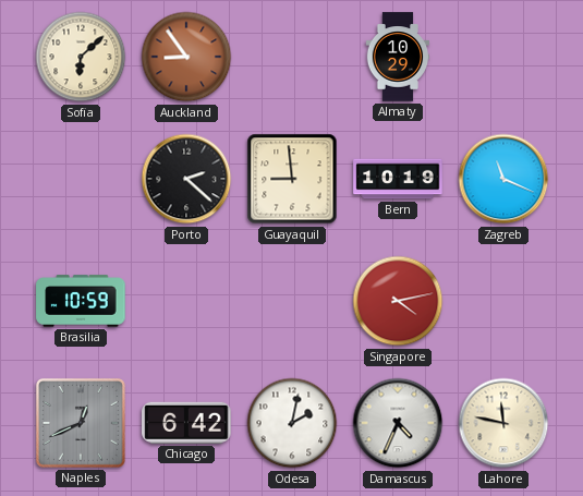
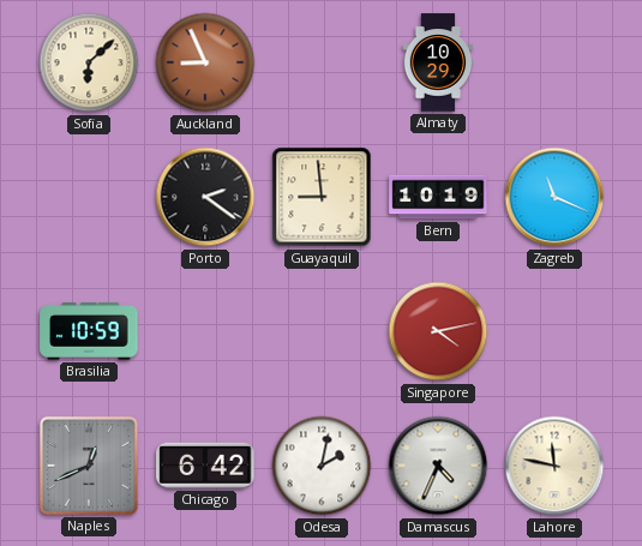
Auckland: 8:54 -> 8:56
Porto: 2:22 -> 2:21
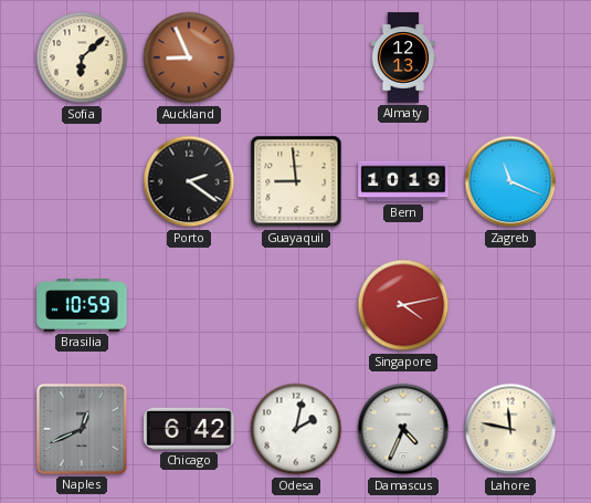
Almaty: 10:29 -> 12:13
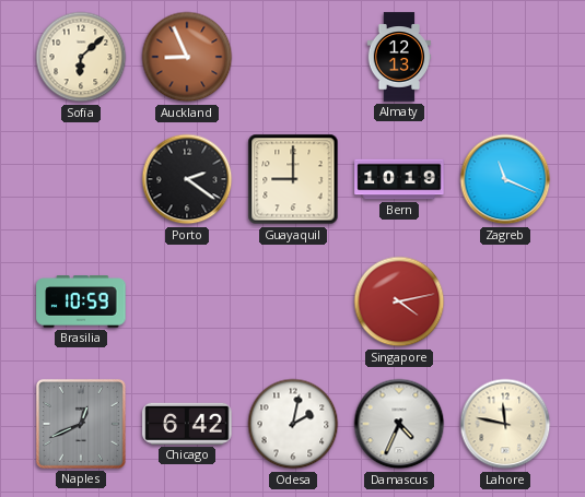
Guayaquil: 8:59 -> 9:00
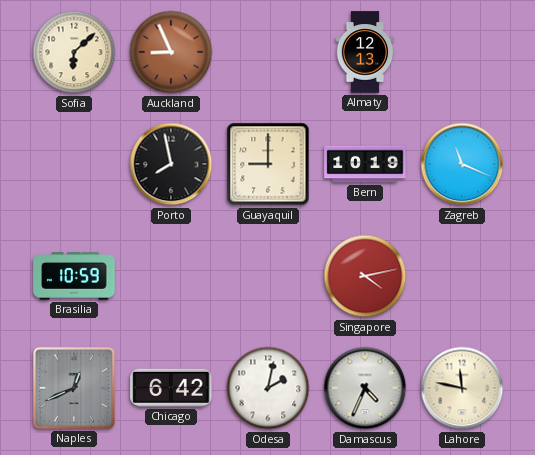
Porto: 2:21 -> 7:58
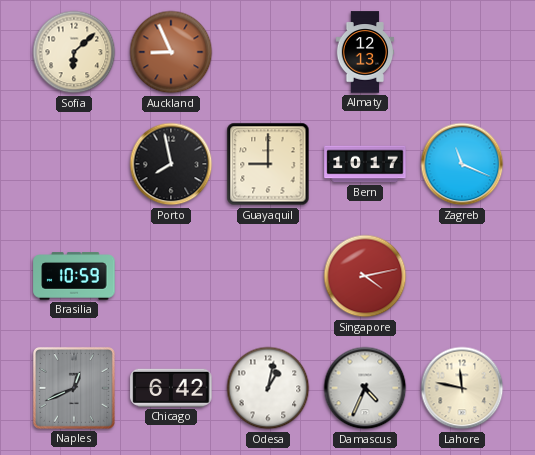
Bern: 10:19 -> 10:17
Odesa: 2:02 -> 1:02
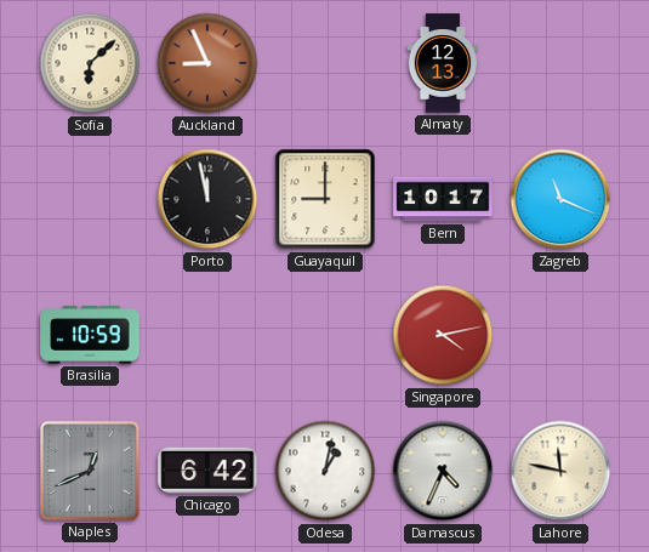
Porto: 7:58 -> 11:58
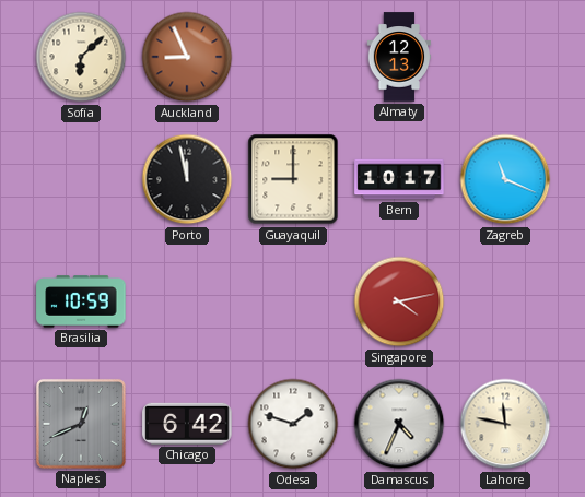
Odesa: 1:02 -> 1:48
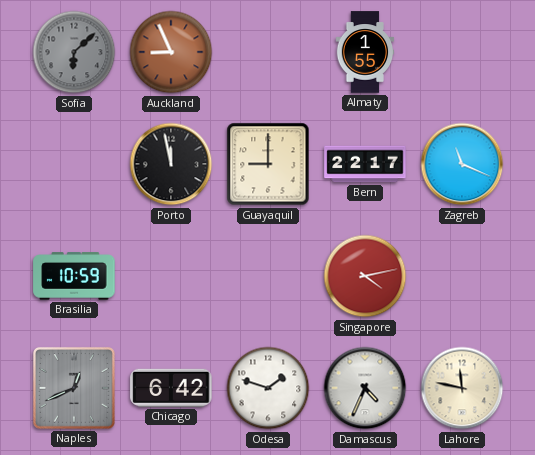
Sofia dial: cream -> grey
Almaty: 12:13 -> 1:55
Bern: 10:17 -> 22:17
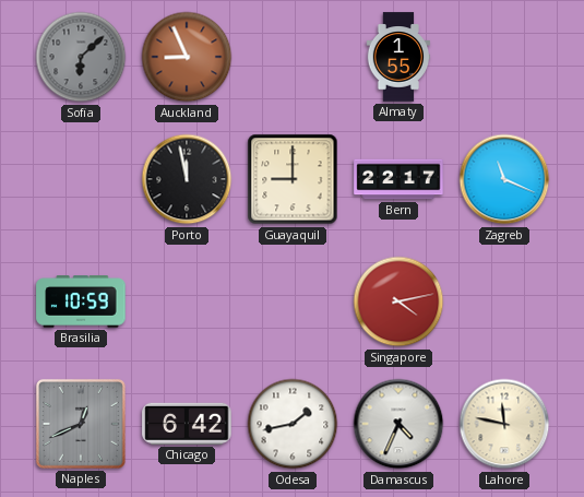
Odesa: 1:48 -> 1:43
